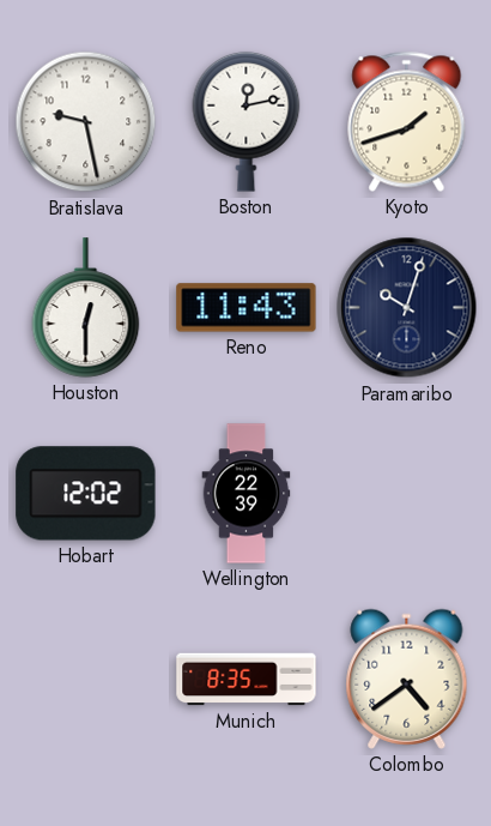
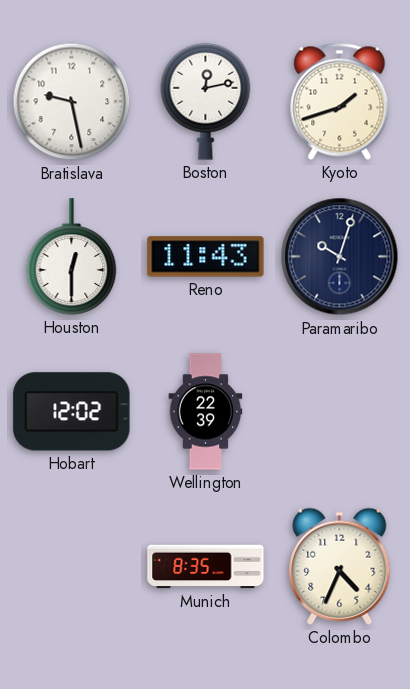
Colombo: 4:39 -> 4:34
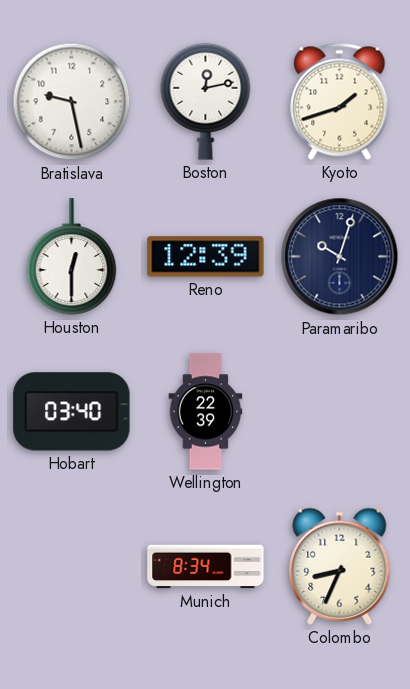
Reno: 11:43 -> 12:39
Hobart: 12:02 -> 03:40
Munich: 8:35 -> 8:34
Colombo: 4:34 -> 8:34
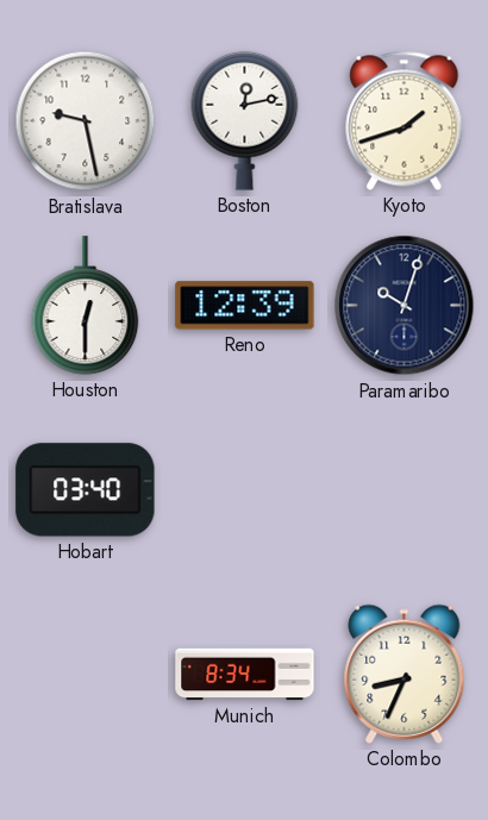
Wellington: 22:39 -> none
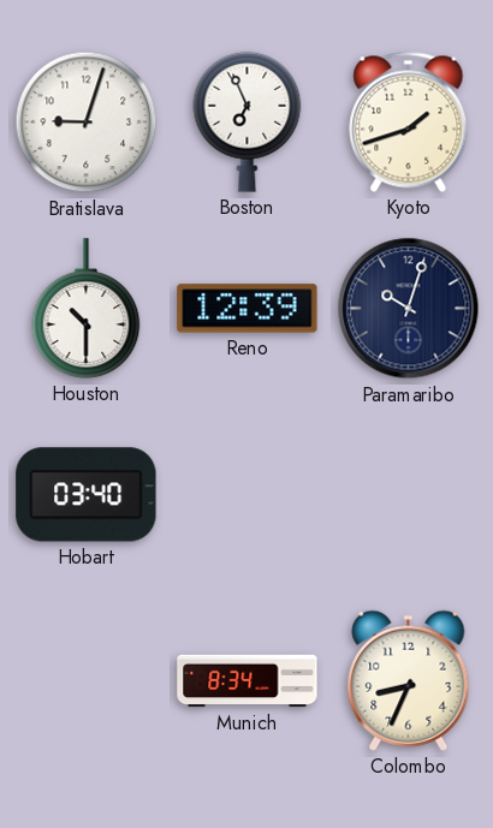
Bratislava: 9:28 -> 9:03
Boston: 12:13 -> 6:56
Houston: 12:30 -> 10:30
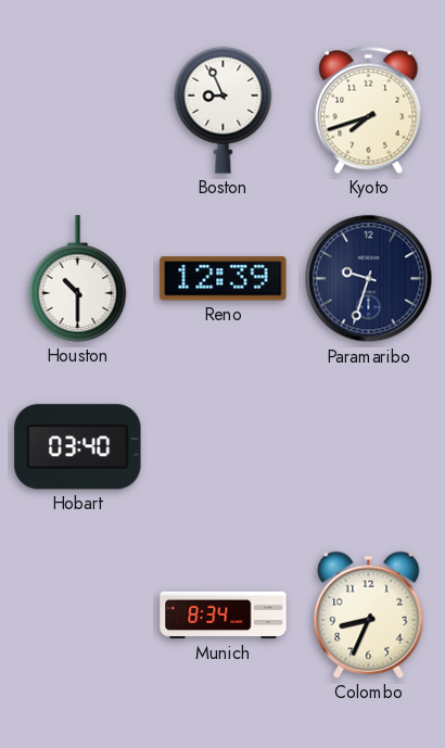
Bratislava: 9:03 -> none
Boston: 6:56 -> 8:56
Kyoto: 1:42 -> 7:42
Paramaribo: 10:03 -> 9:33
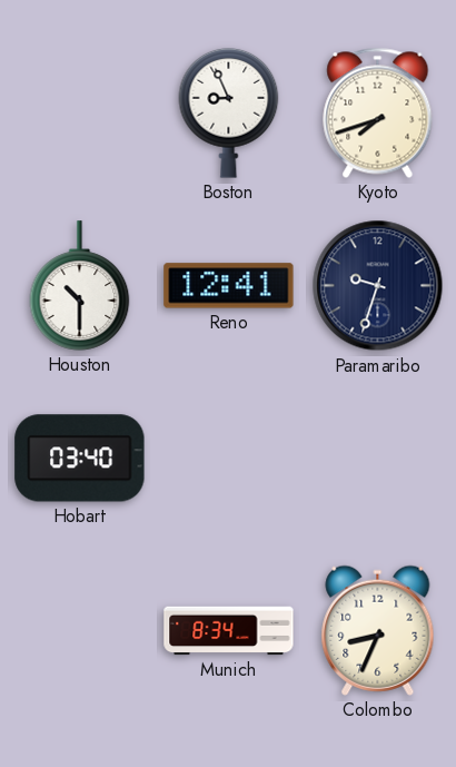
Reno: 12:39 -> 12:41
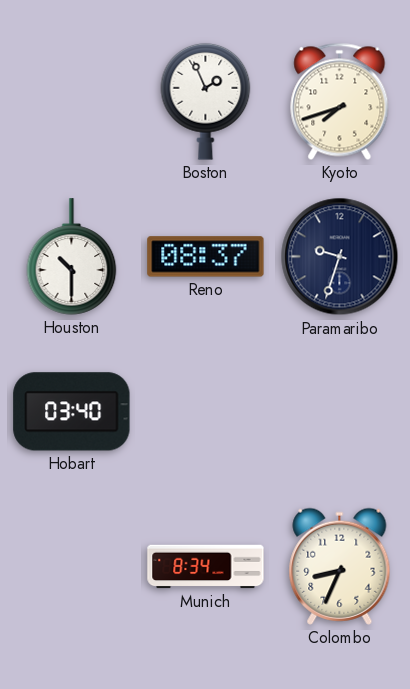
Boston: 8:56 -> 1:56
Reno: 12:41 -> 08:37
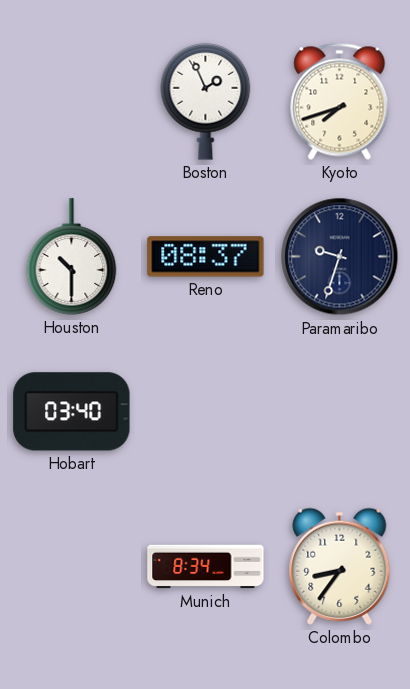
Colombo: 8:34 -> 8:36
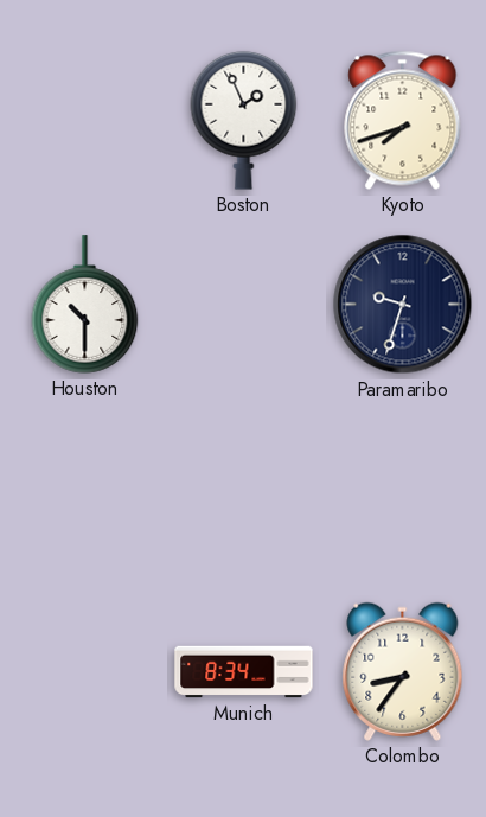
Reno: 08:37 -> none
Hobart: 03:40 -> none
